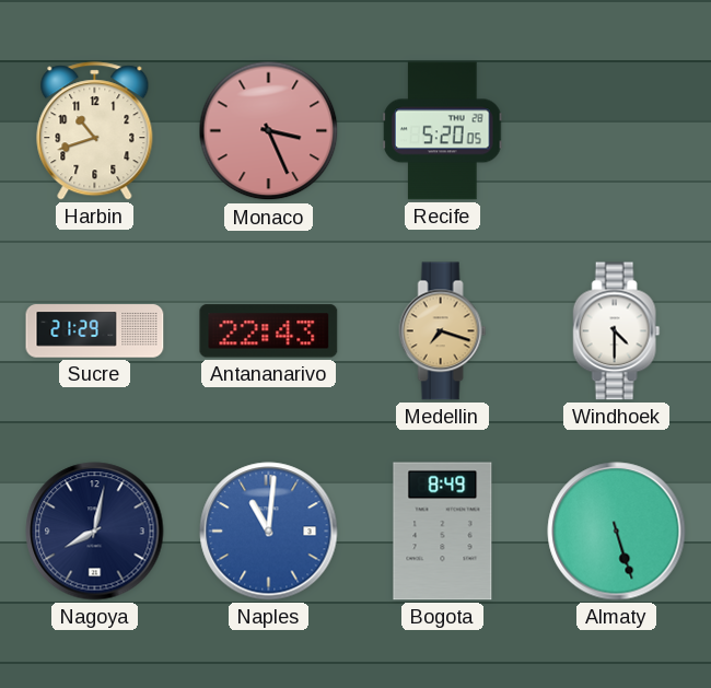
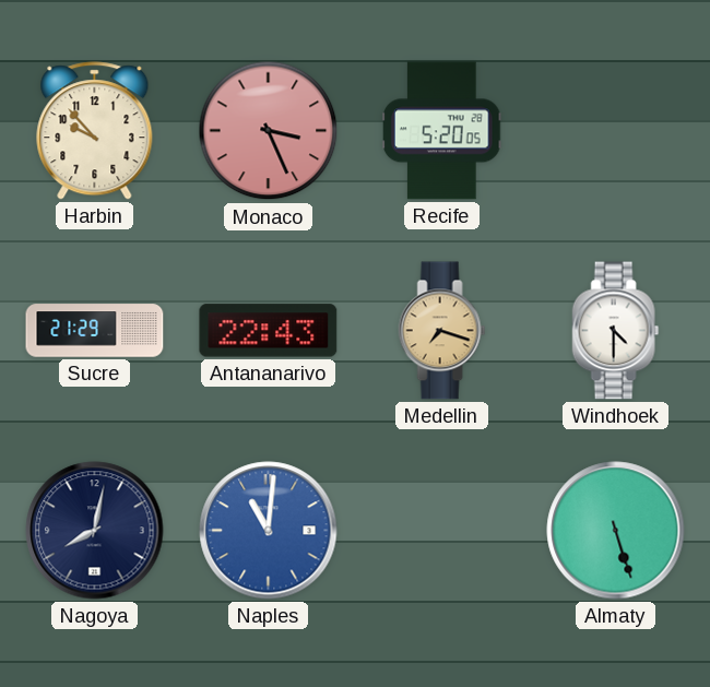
Harbin: 10:42 -> 9:53
Bogota: 8:49 -> none
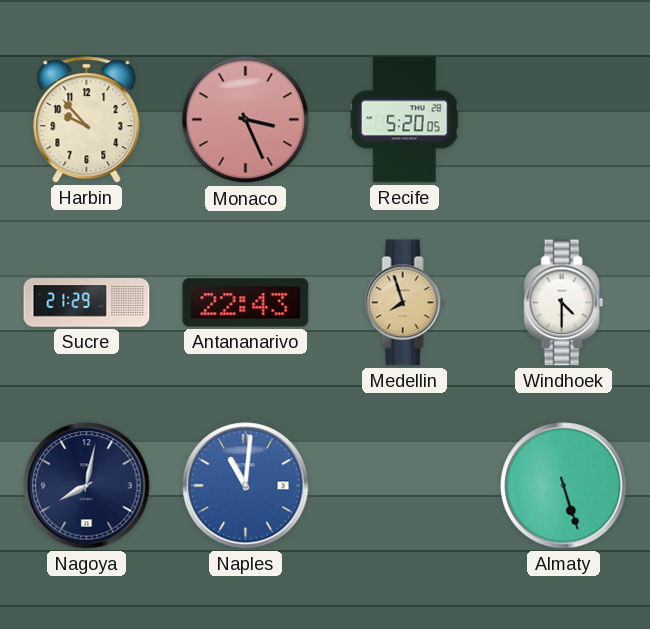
Medellin: 7:18 -> 7:57
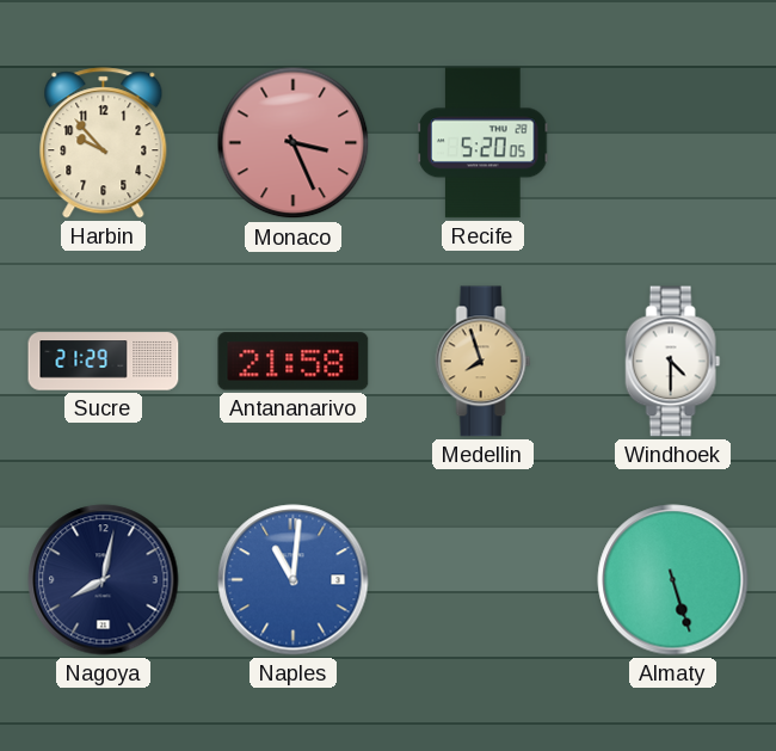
Antananarivo: 22:43 -> 21:58
